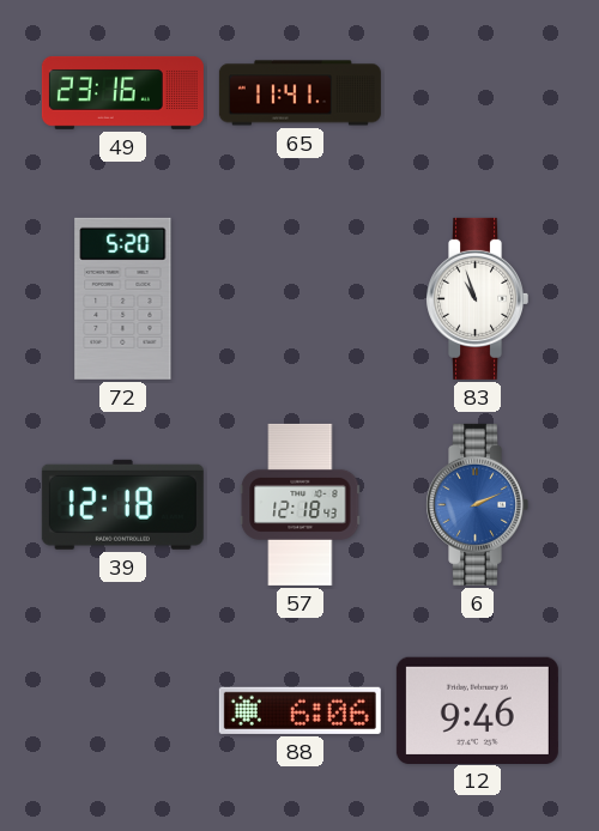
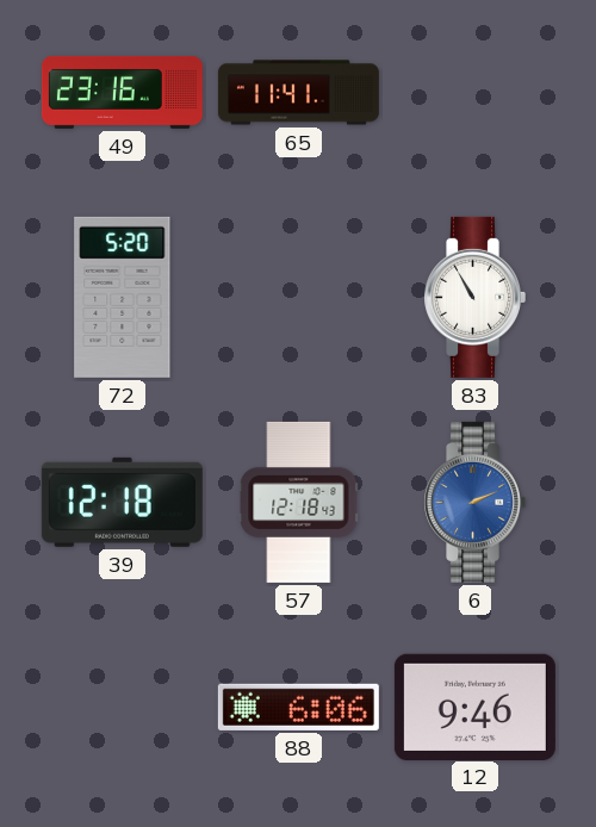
83: 10:57 -> 10:55
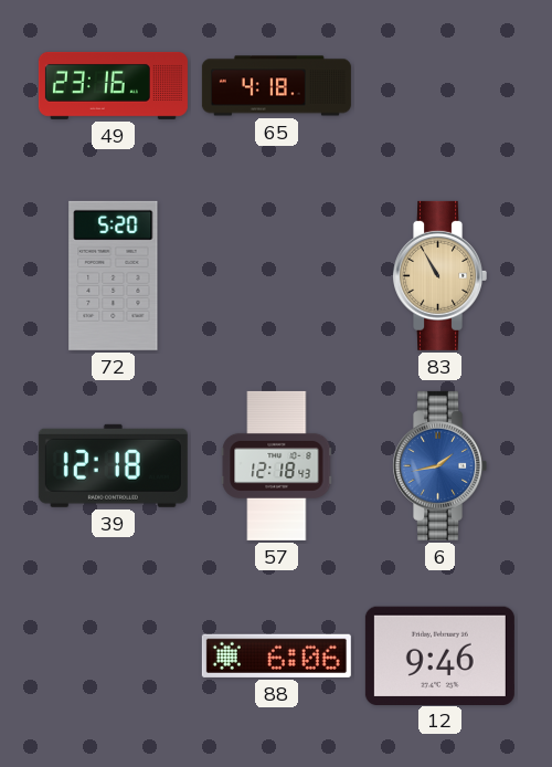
65: 11:41 -> 4:18
83 dial: white -> champagne
6: 2:11 -> 1:43
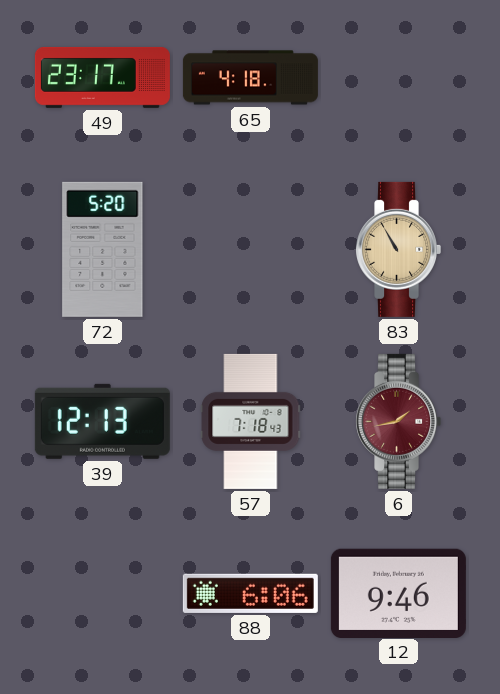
49: 23:16 -> 23:17
39: 12:18 -> 12:13
57: 12:18 -> 7:18
6 dial: blue -> burgundy
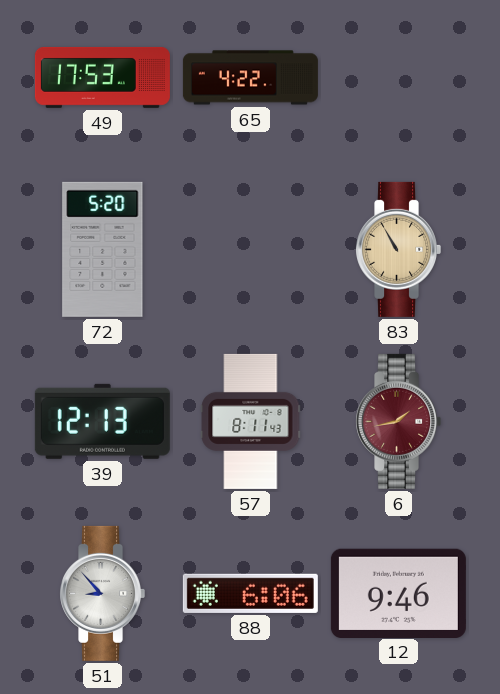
49: 23:17 -> 17:53
65: 4:18 -> 4:22
57: 7:18 -> 8:11
51: none -> 8:53
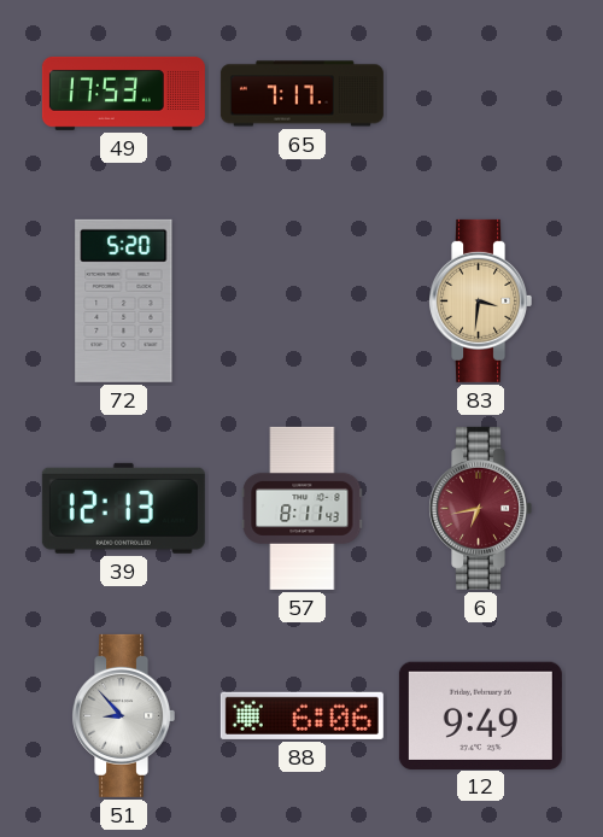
65: 4:22 -> 7:17
83: 10:55 -> 3:31
6: 1:43 -> 6:43
12: 9:46 -> 9:49
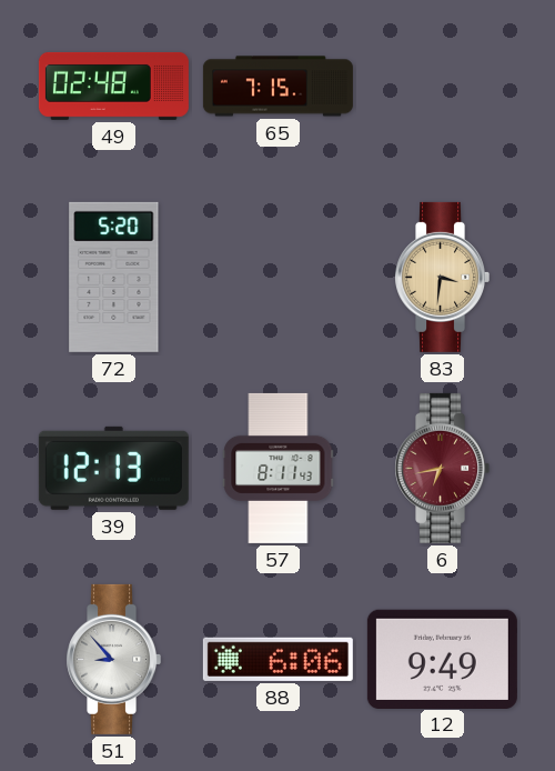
49: 17:53 -> 02:48
65: 7:17 -> 7:15
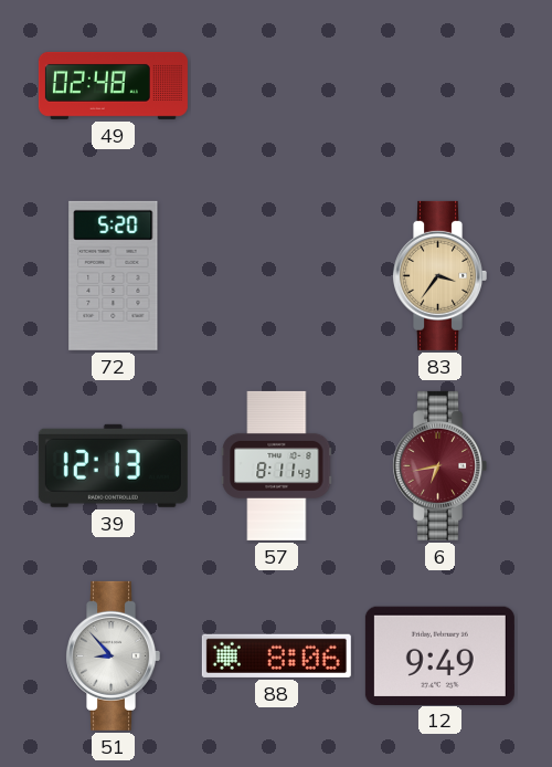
65: 7:15 -> none
83: 3:31 -> 3:36
88: 6:06 -> 8:06
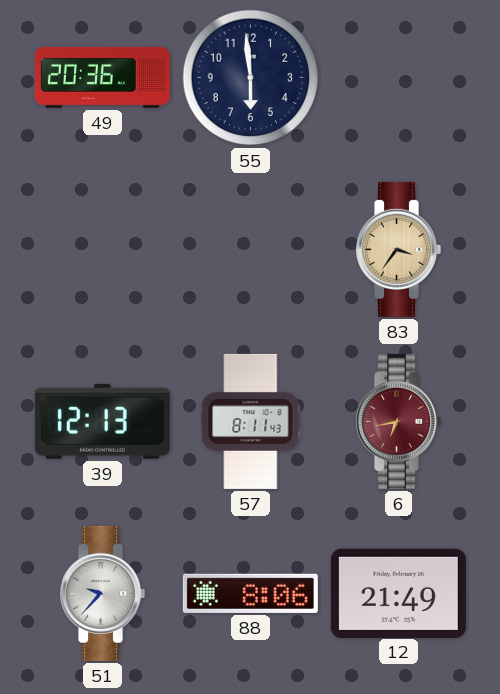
49: 02:48 -> 20:36
55: none -> 5:59
72: 5:20 -> none
51: 8:53 -> 9:37
12: 9:49 -> 21:49
